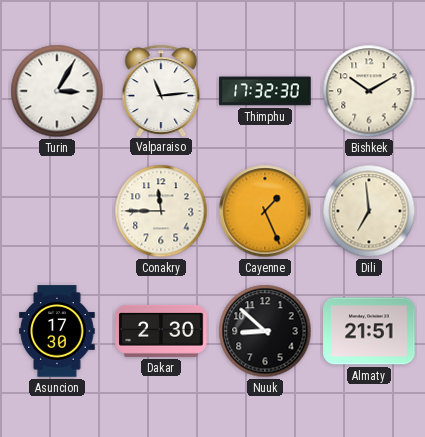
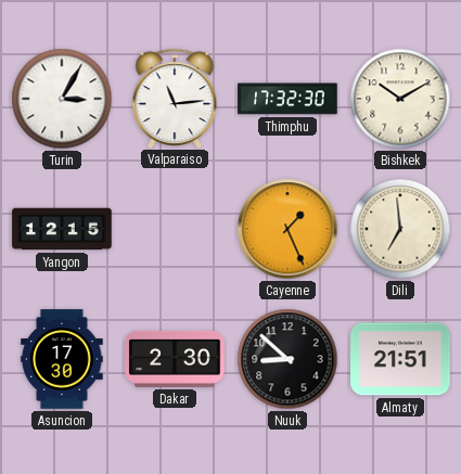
Yangon: none -> 12:15
Conakry: 11:45 -> none
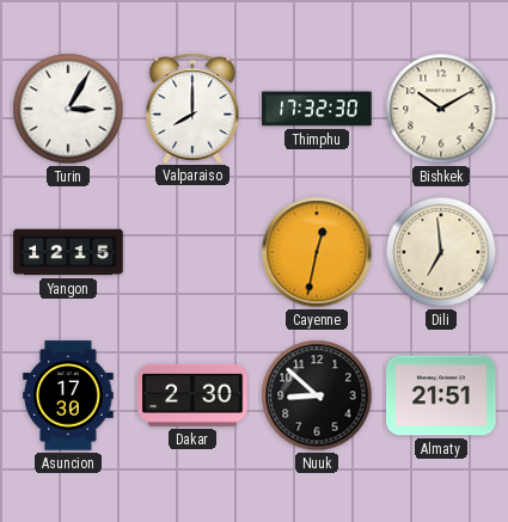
Valparaiso: 11:14 -> 8:00
Cayenne: 1:26 -> 12:32
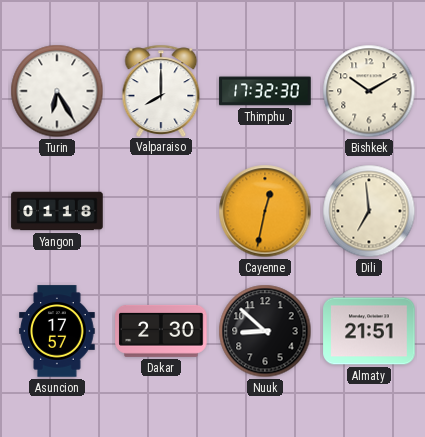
Turin: 3:05 -> 6:25
Yangon: 12:15 -> 01:18
Asuncion: 17:30 -> 17:57
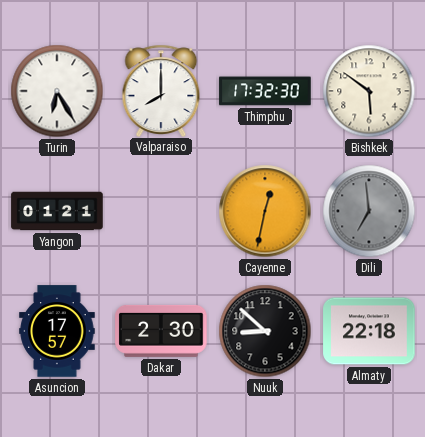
Bishkek: 10:10 -> 5:51
Yangon: 01:18 -> 01:21
Dili dial: cream -> grey
Almaty: 21:51 -> 22:18
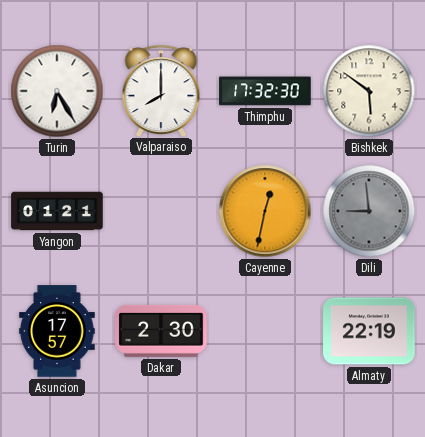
Dili: 6:59 -> 8:59
Nuuk: 8:52 -> none
Almaty: 22:18 -> 22:19
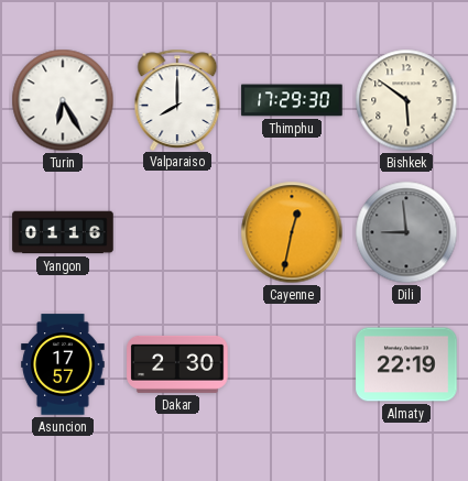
Thimphu: 17:32 -> 17:29
Yangon: 01:21 -> 01:16
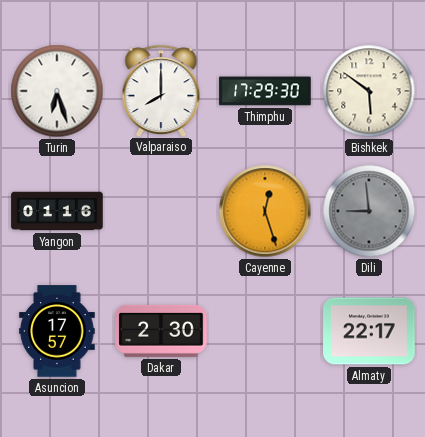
Turin: 6:25 -> 6:27
Cayenne: 12:32 -> 12:27
Almaty: 22:19 -> 22:17
